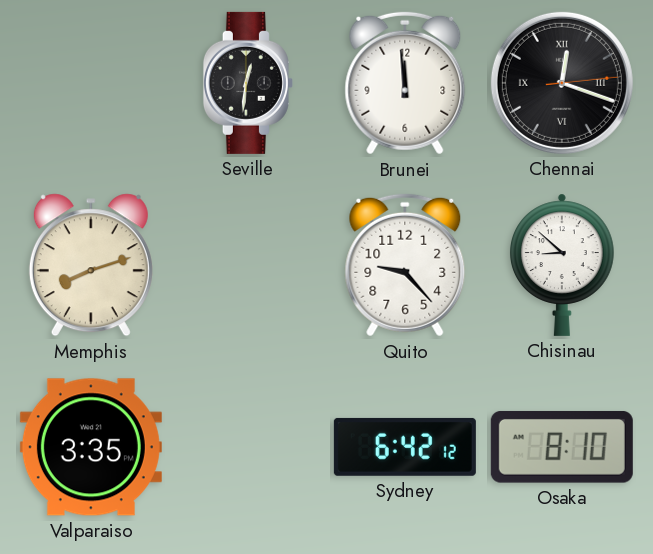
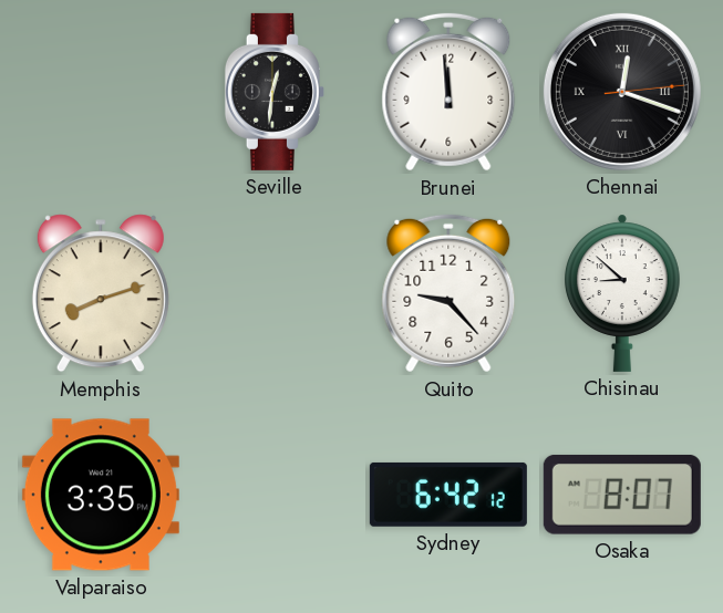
Osaka: 8:10 -> 8:07
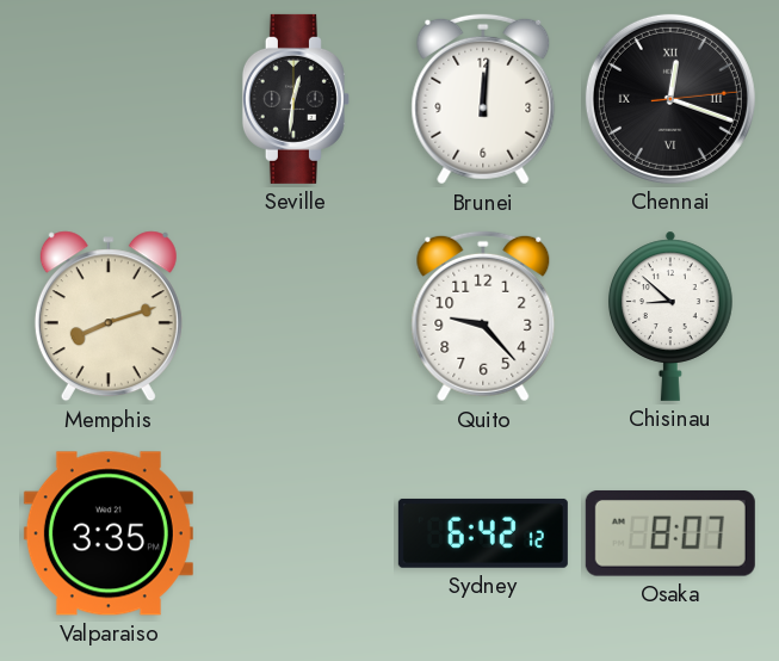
Brunei: 11:59 -> 12:01
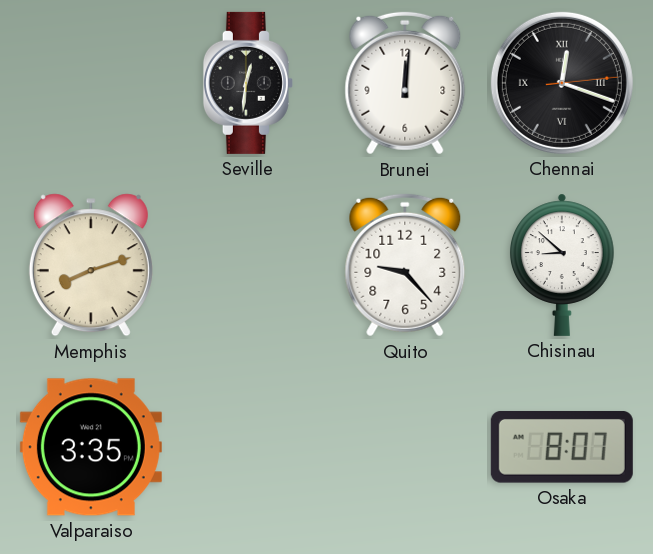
Sydney: 6:42 -> none
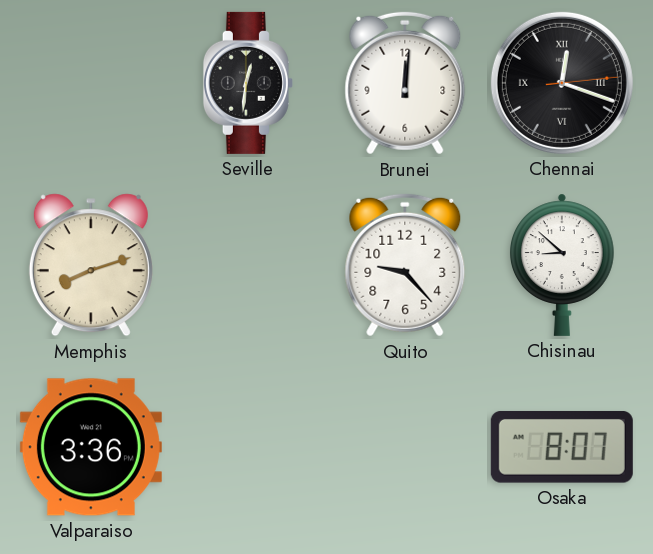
Valparaiso: 3:35 -> 3:36
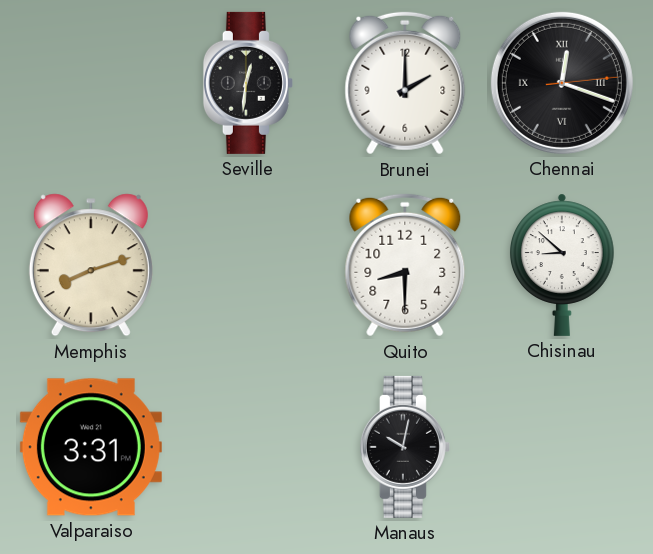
Brunei: 12:01 -> 2:00
Quito: 9:23 -> 8:30
Valparaiso: 3:36 -> 3:31
Manaus: none -> 10:02
Osaka: 8:07 -> none
